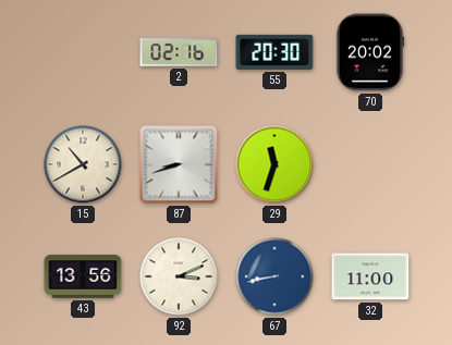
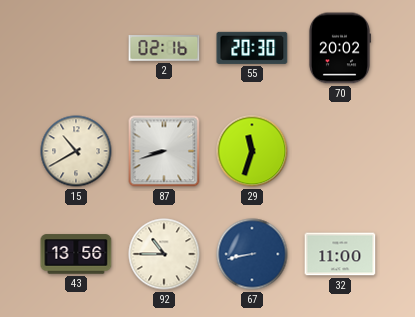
92: 3:11 -> 10:45
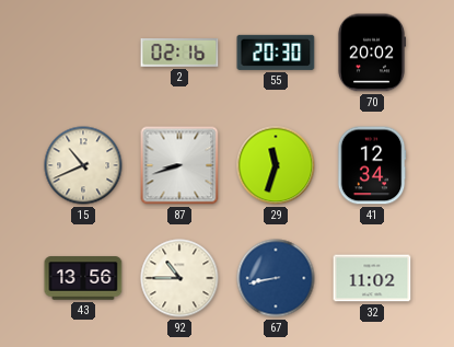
15: 10:40 -> 10:41
41: none -> 12:34
32: 11:00 -> 11:02
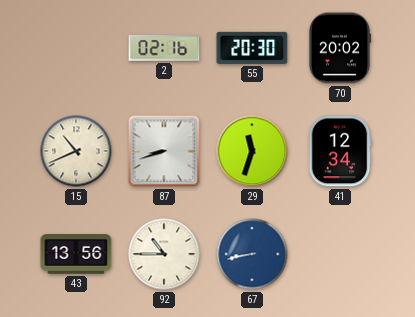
32: 11:02 -> none
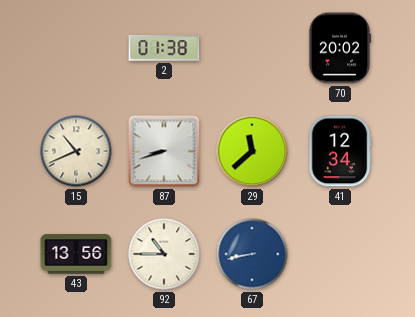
2: 02:16 -> 01:38
55: 20:30 -> none
29: 11:33 -> 11:38
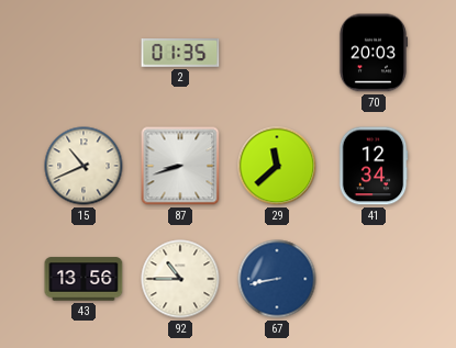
2: 01:38 -> 01:35
70: 20:02 -> 20:03
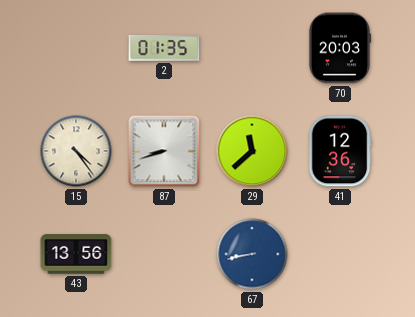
15: 10:41 -> 4:24
41: 12:34 -> 12:36
92: 10:45 -> none
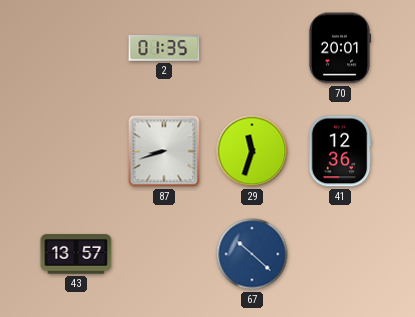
70: 20:03 -> 20:01
15: 4:24 -> none
29: 11:38 -> 11:33
43: 13:56 -> 13:57
67: 8:43 -> 10:22
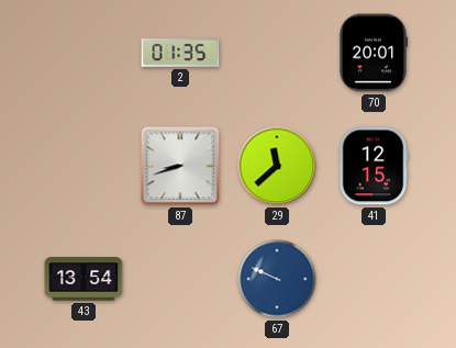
29: 11:33 -> 11:38
41: 12:36 -> 12:15
43: 13:57 -> 13:54
67: 10:22 -> 9:49
